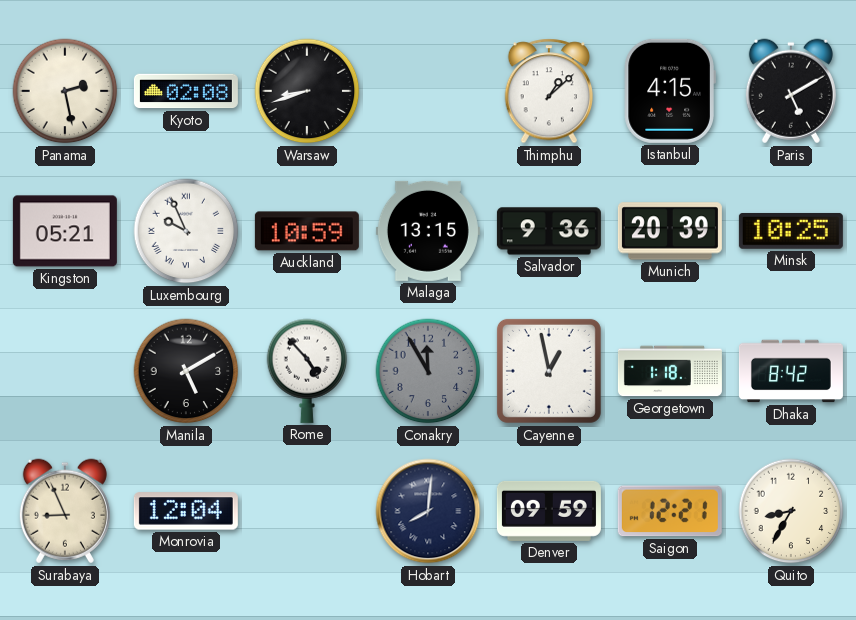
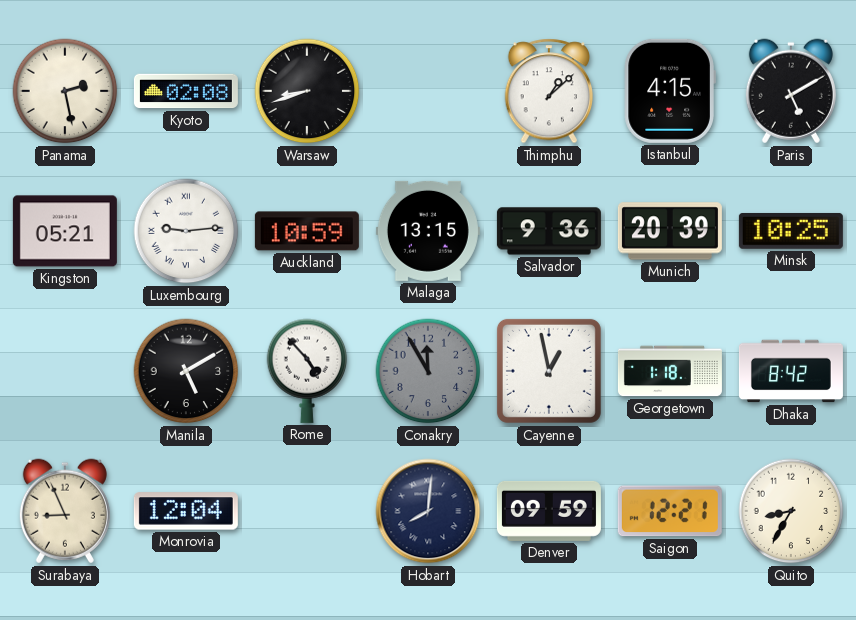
Luxembourg: 9:56 -> 9:14
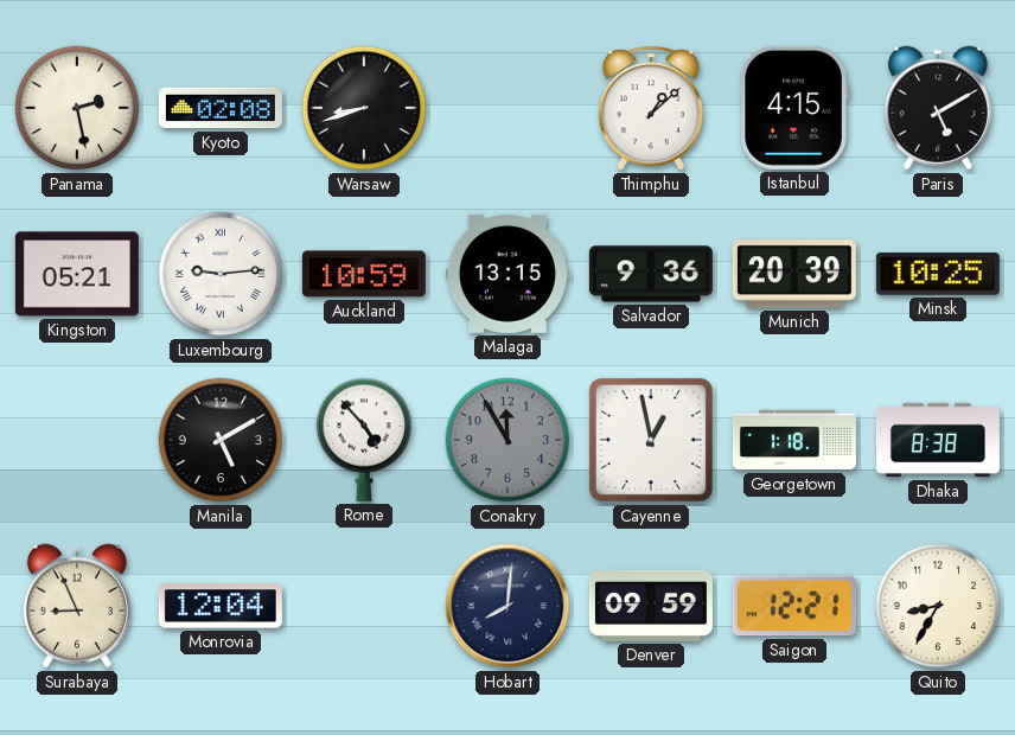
Dhaka: 8:42 -> 8:38
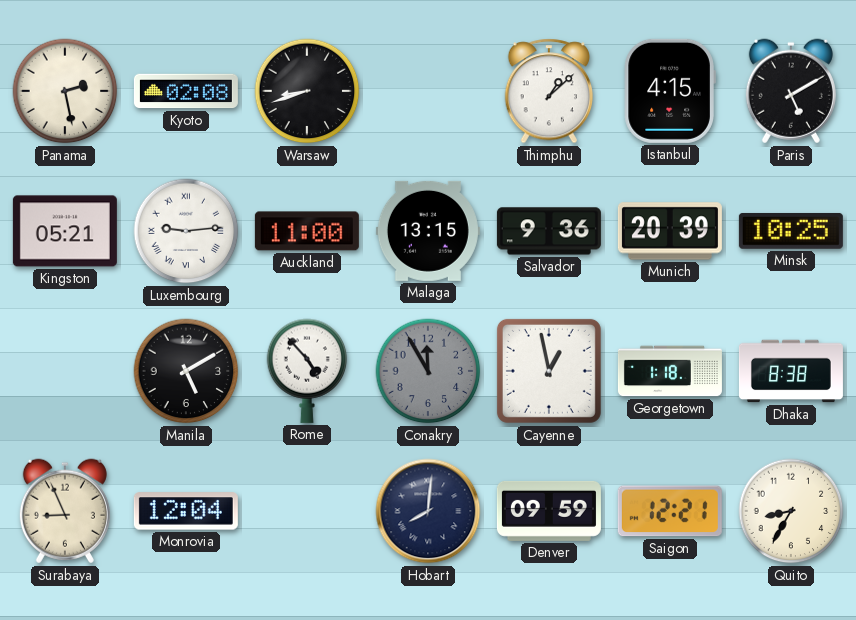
Auckland: 10:59 -> 11:00
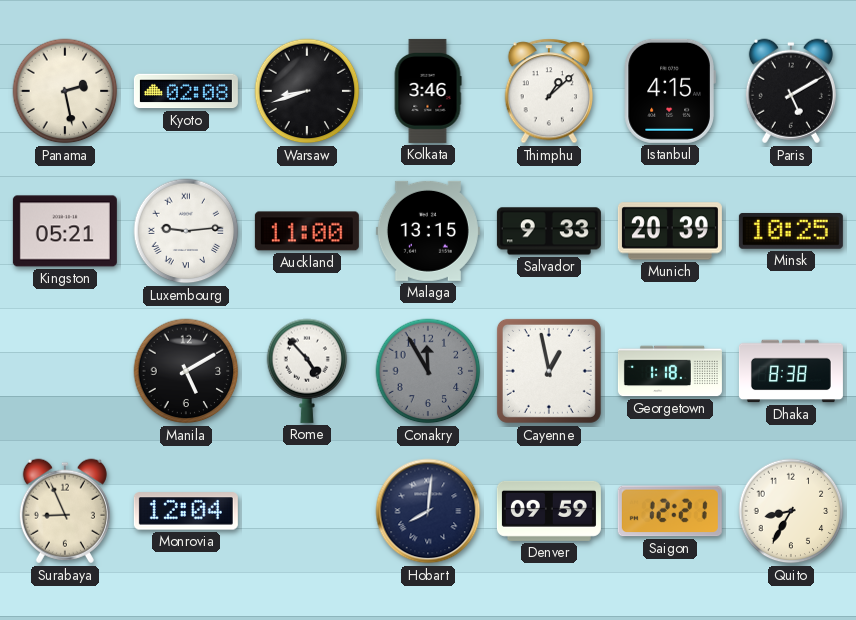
Kolkata: none -> 3:46
Salvador: 9:36 -> 9:33
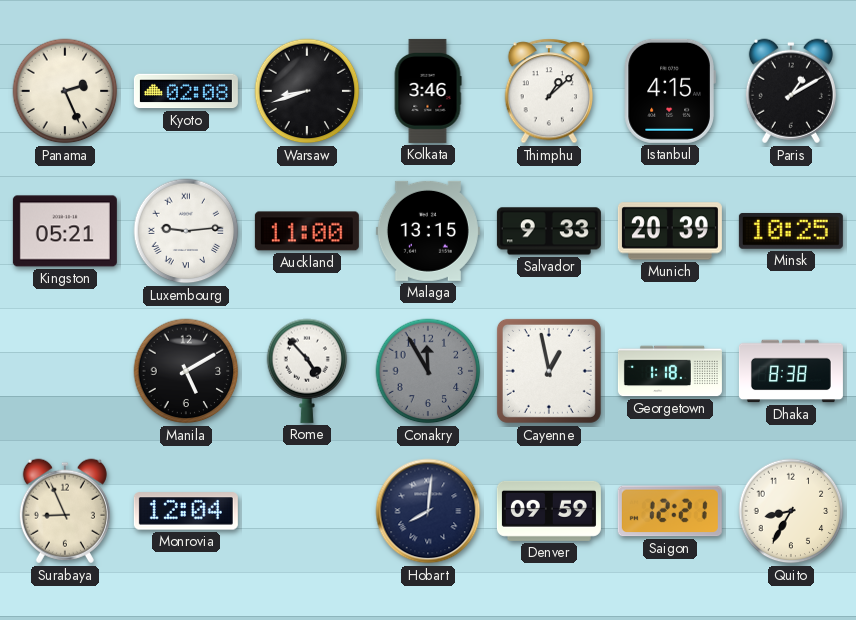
Panama: 2:28 -> 2:26
Paris: 5:10 -> 1:10
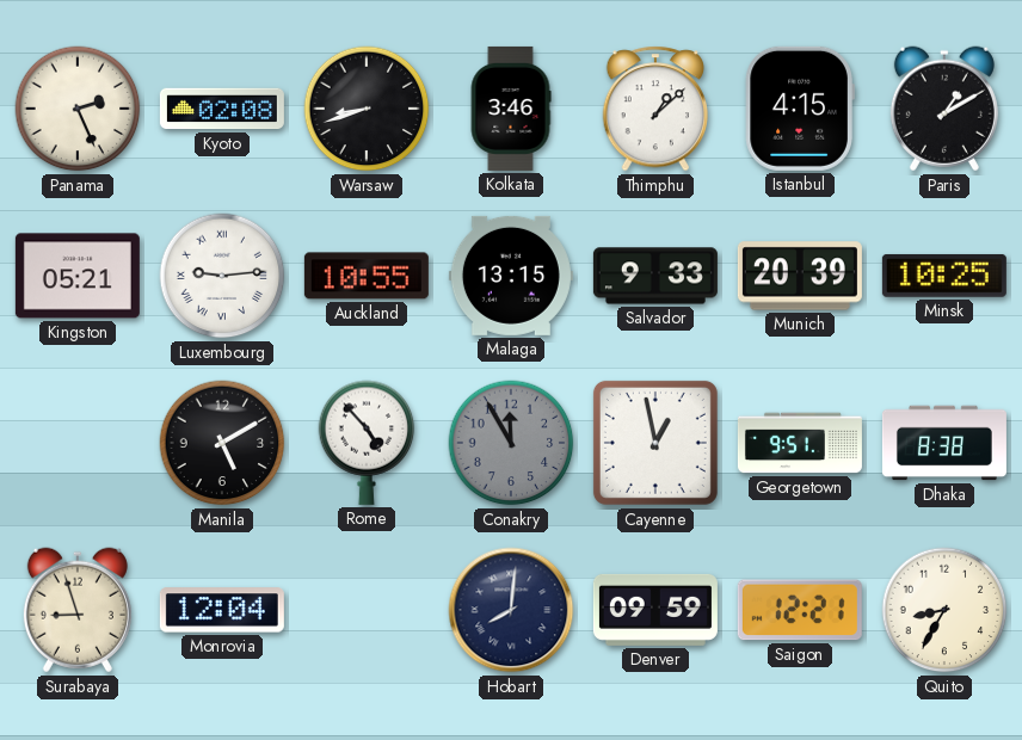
Auckland: 11:00 -> 10:55
Georgetown: 1:18 -> 9:51
Surabaya: 8:56 -> 8:57
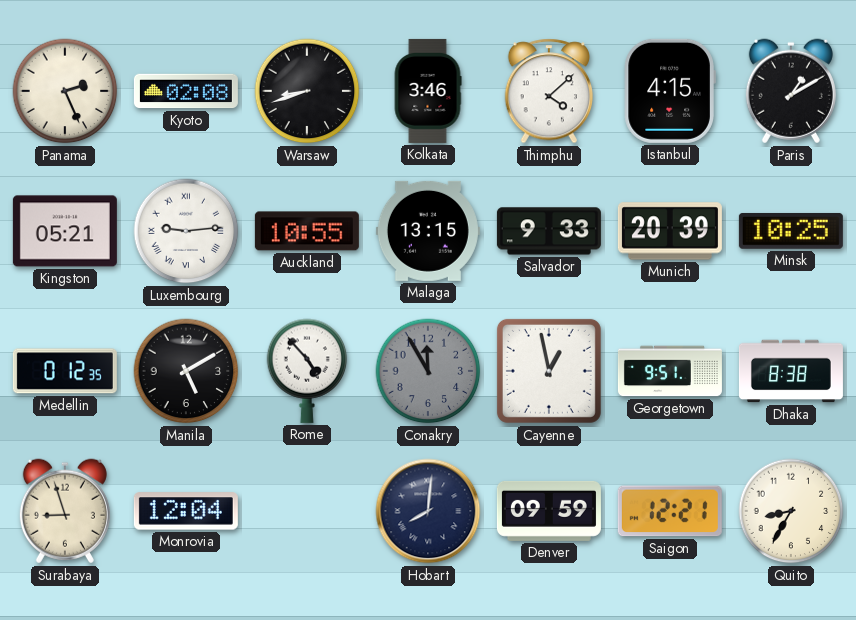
Thimphu: 1:08 -> 4:08
Medellin: none -> 0:12
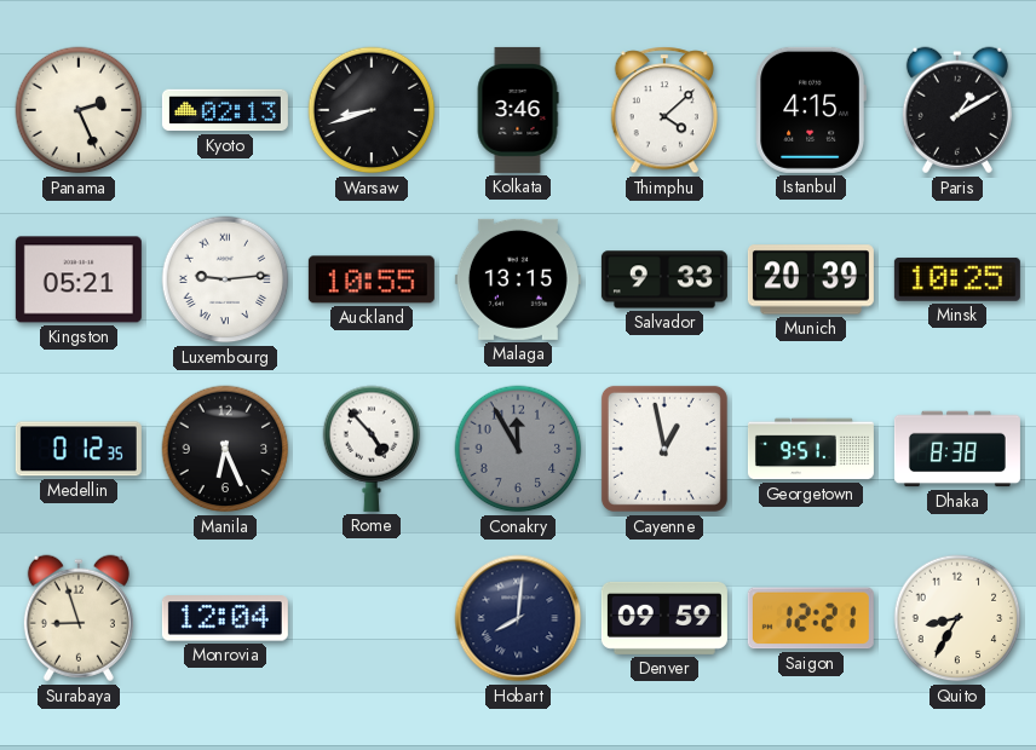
Kyoto: 02:08 -> 02:13
Manila: 5:10 -> 6:26
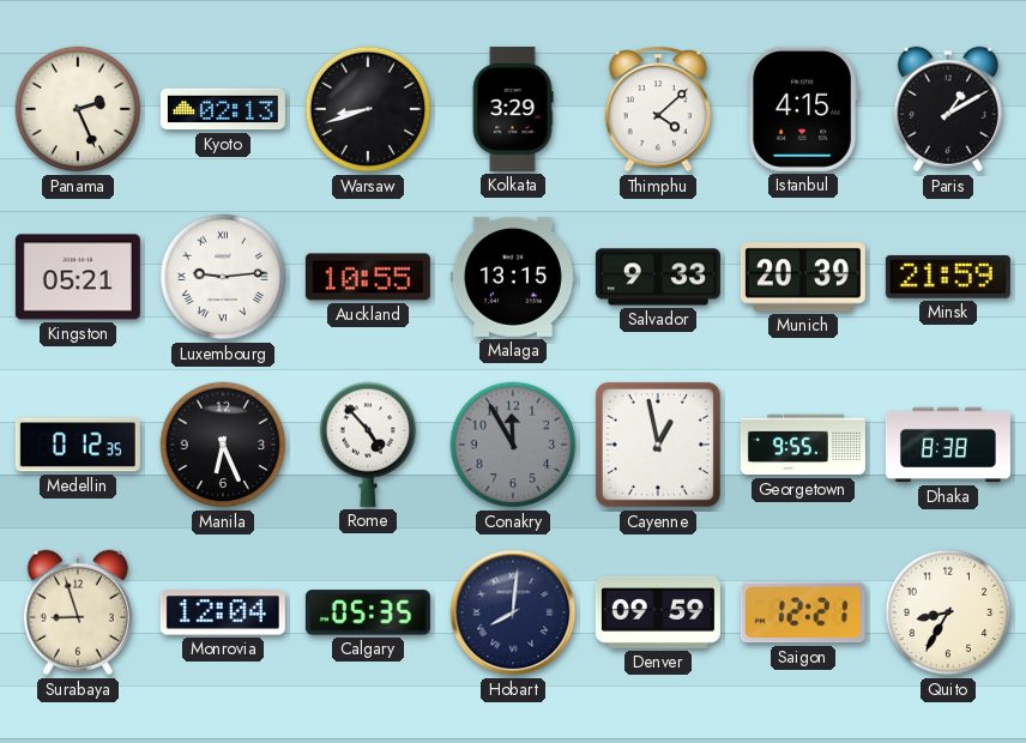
Kolkata: 3:46 -> 3:29
Minsk: 10:25 -> 21:59
Georgetown: 9:51 -> 9:55
Calgary: none -> 05:35
